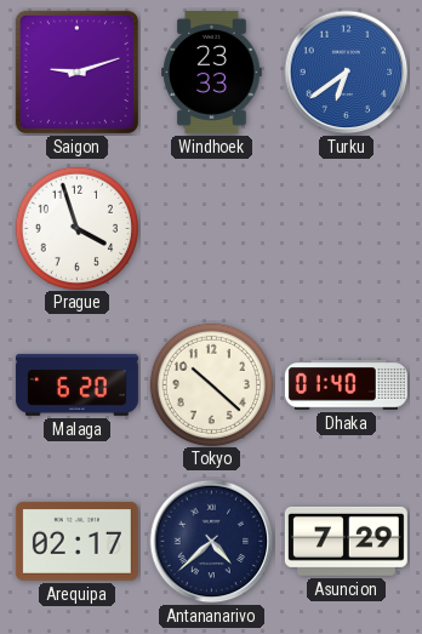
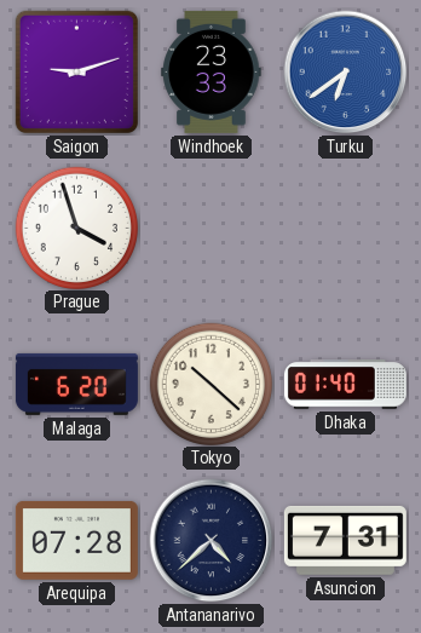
Arequipa: 02:17 -> 07:28
Asuncion: 7:29 -> 7:31
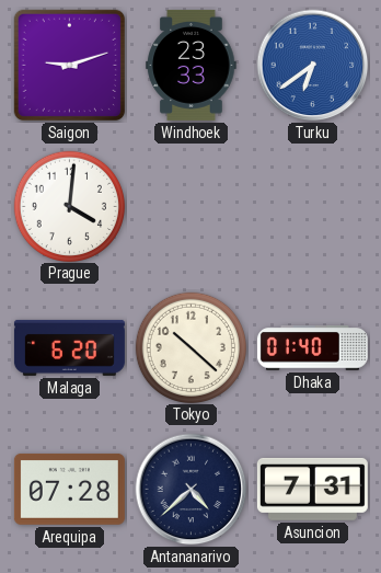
Prague: 3:57 -> 4:01
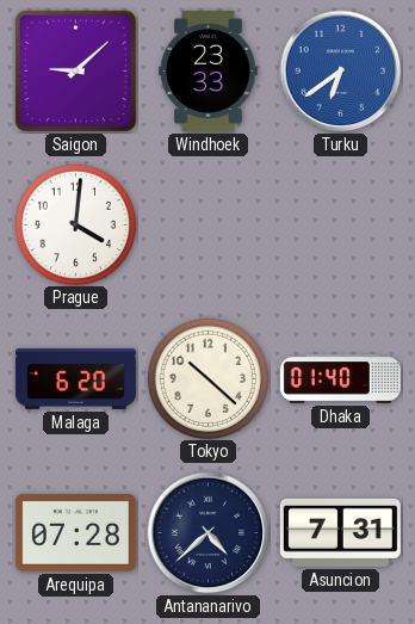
Saigon: 9:12 -> 9:08
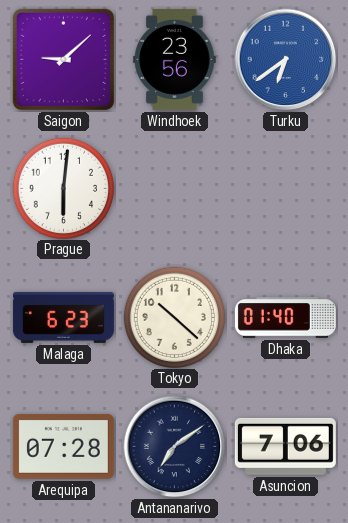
Windhoek: 23:33 -> 23:56
Prague: 4:01 -> 6:01
Malaga: 6:20 -> 6:23
Antananarivo: 4:38 -> 7:09
Asuncion: 7:31 -> 7:06
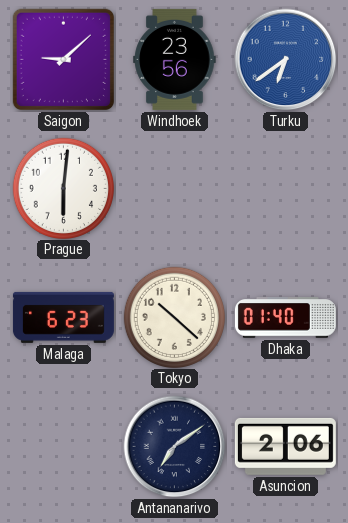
Arequipa: 07:28 -> none
Asuncion: 7:06 -> 2:06
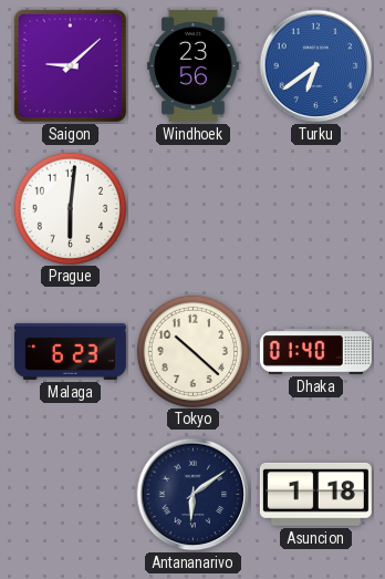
Antananarivo: 7:09 -> 6:09
Asuncion: 2:06 -> 1:18
